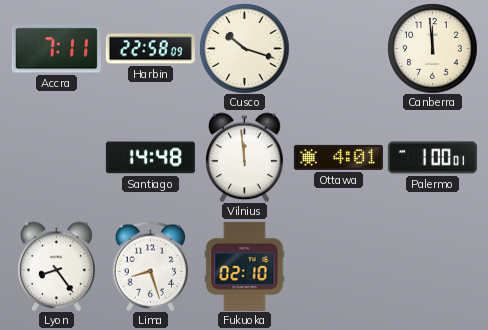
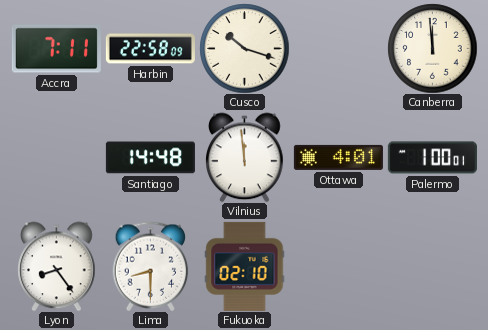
Lima: 8:27 -> 8:30
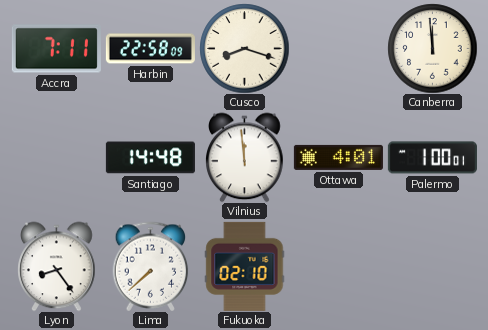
Cusco: 10:18 -> 8:18
Lima: 8:30 -> 7:38
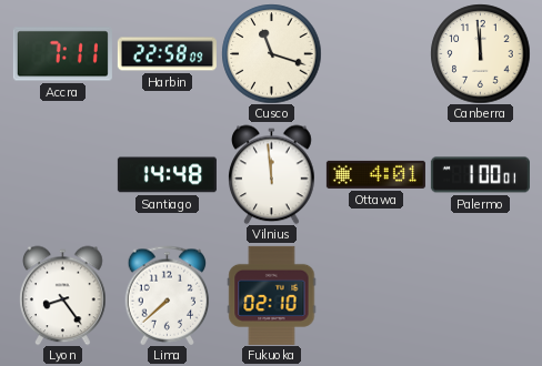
Cusco: 8:18 -> 11:18
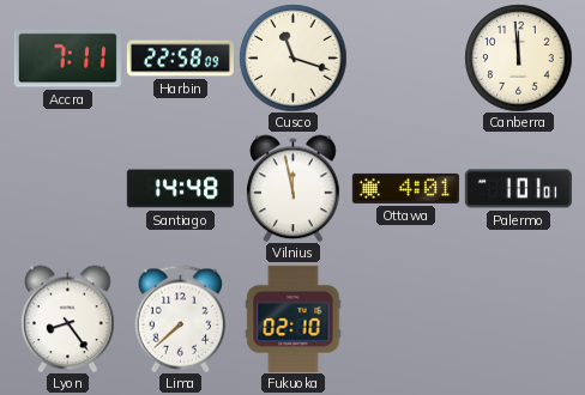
Vilnius: 11:59 -> 11:58
Palermo: 1:00 -> 1:01
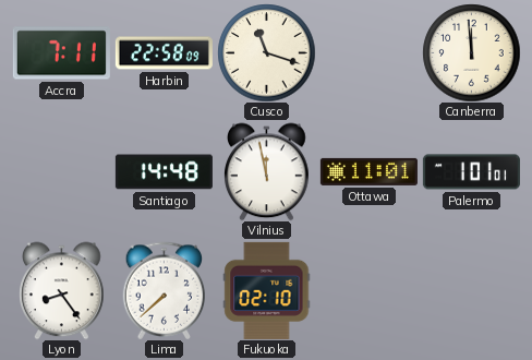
Ottawa: 4:01 -> 11:01
